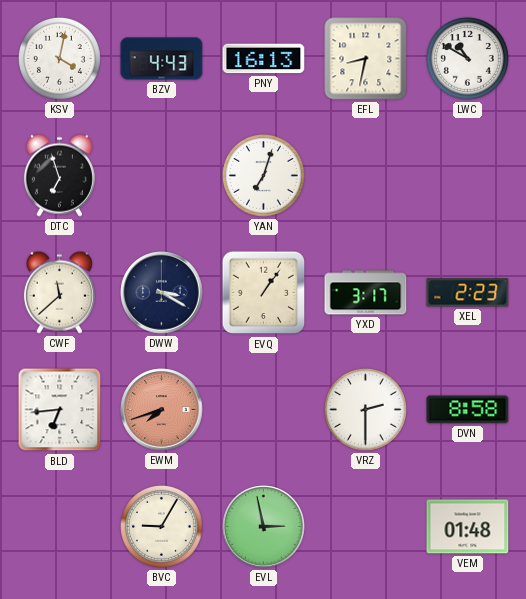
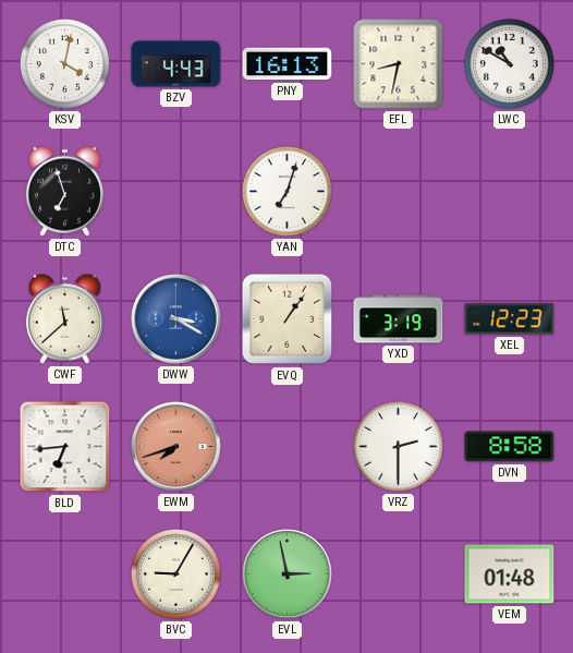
DWW dial: navy -> blue
YXD: 3:17 -> 3:19
XEL: 2:23 -> 12:23
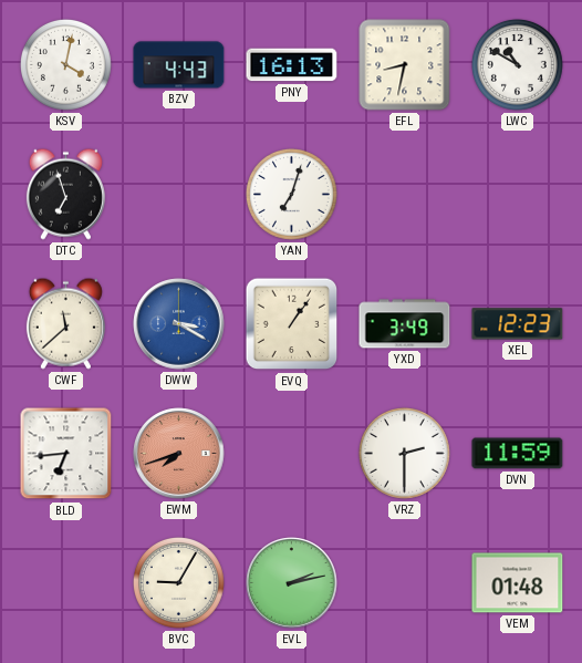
YXD: 3:19 -> 3:49
DVN: 8:58 -> 11:59
EVL: 2:58 -> 2:13
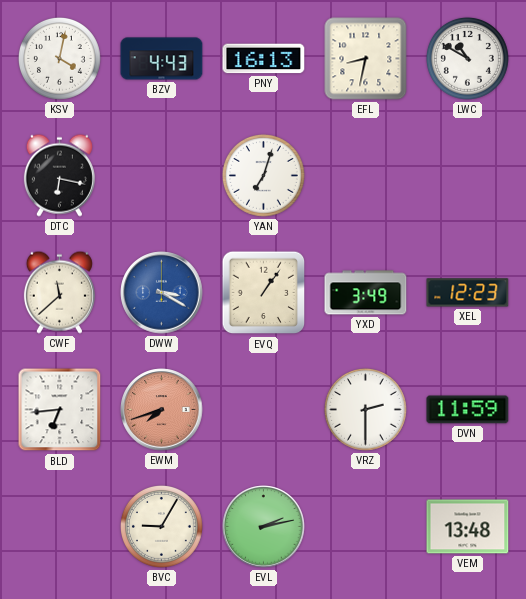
DTC: 6:57 -> 6:17
VEM: 01:48 -> 13:48
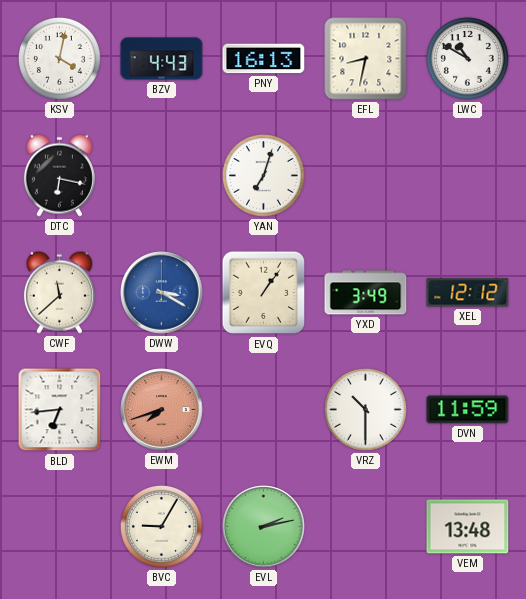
XEL: 12:23 -> 12:12
VRZ: 2:30 -> 10:30
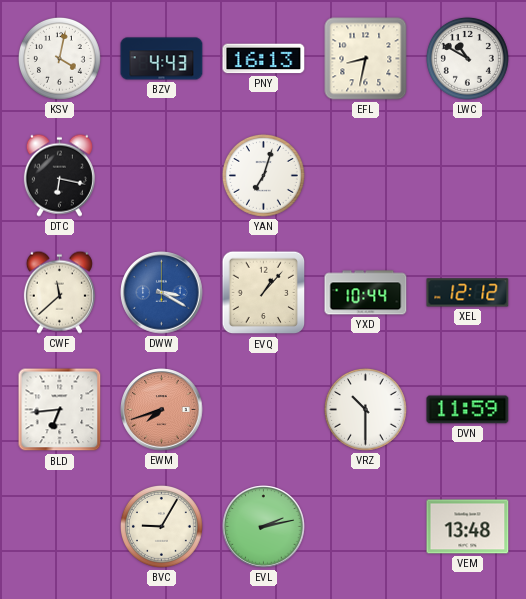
EVQ: 1:06 -> 1:07
YXD: 3:49 -> 10:44
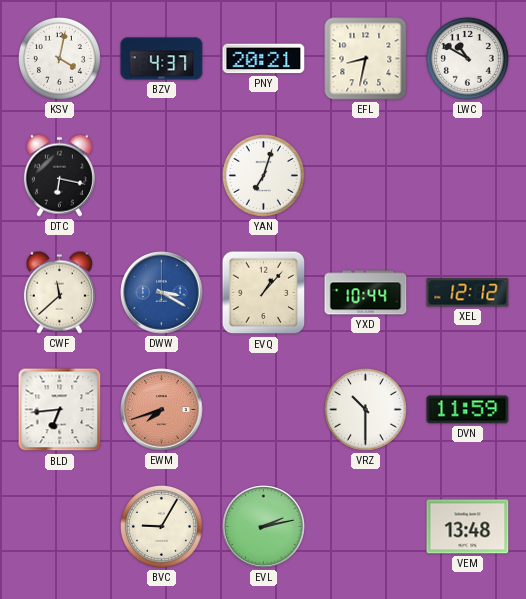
BZV: 4:43 -> 4:37
PNY: 16:13 -> 20:21
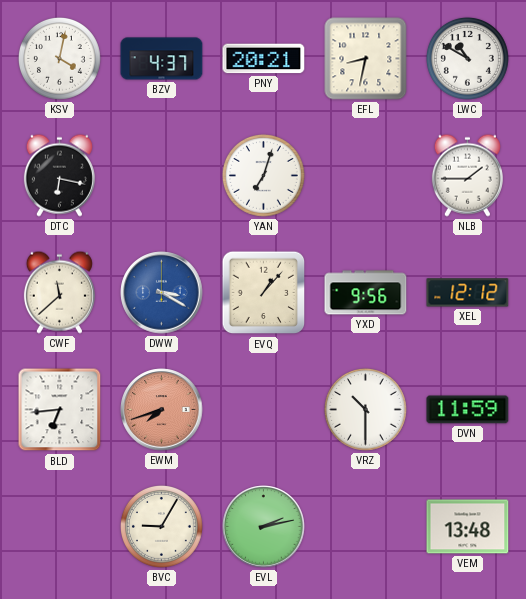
NLB: none -> 1:45
YXD: 10:44 -> 9:56
